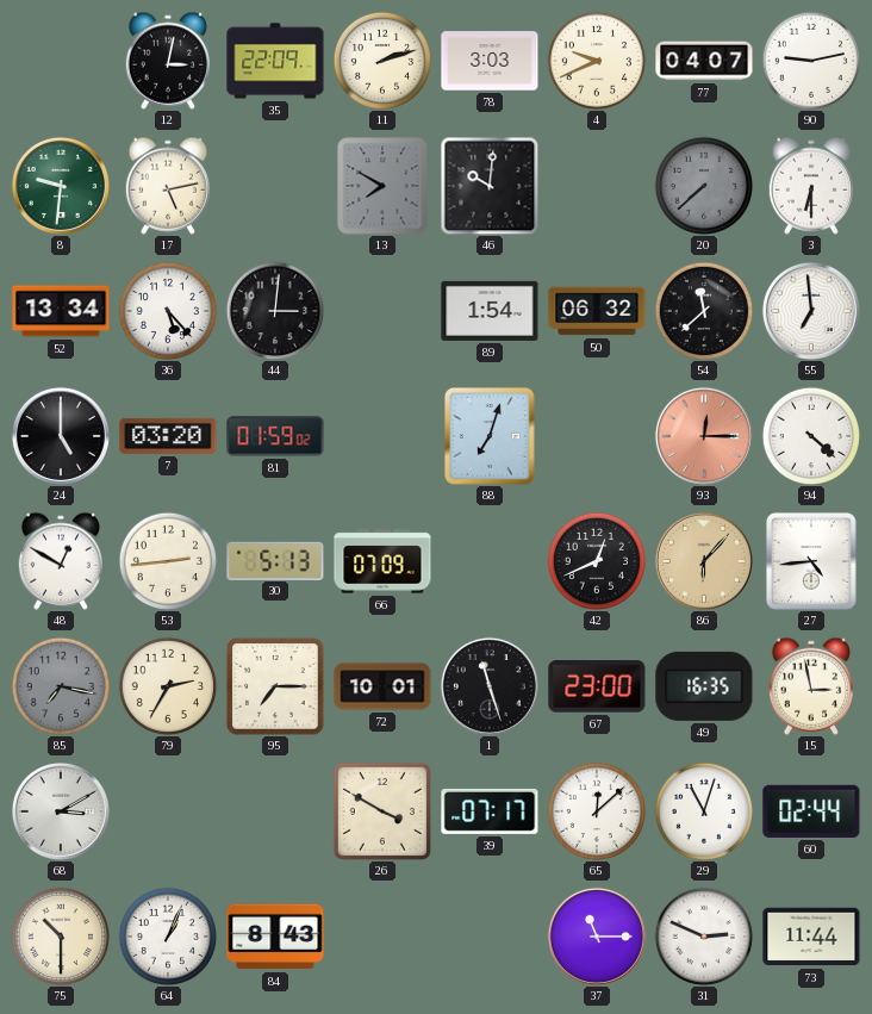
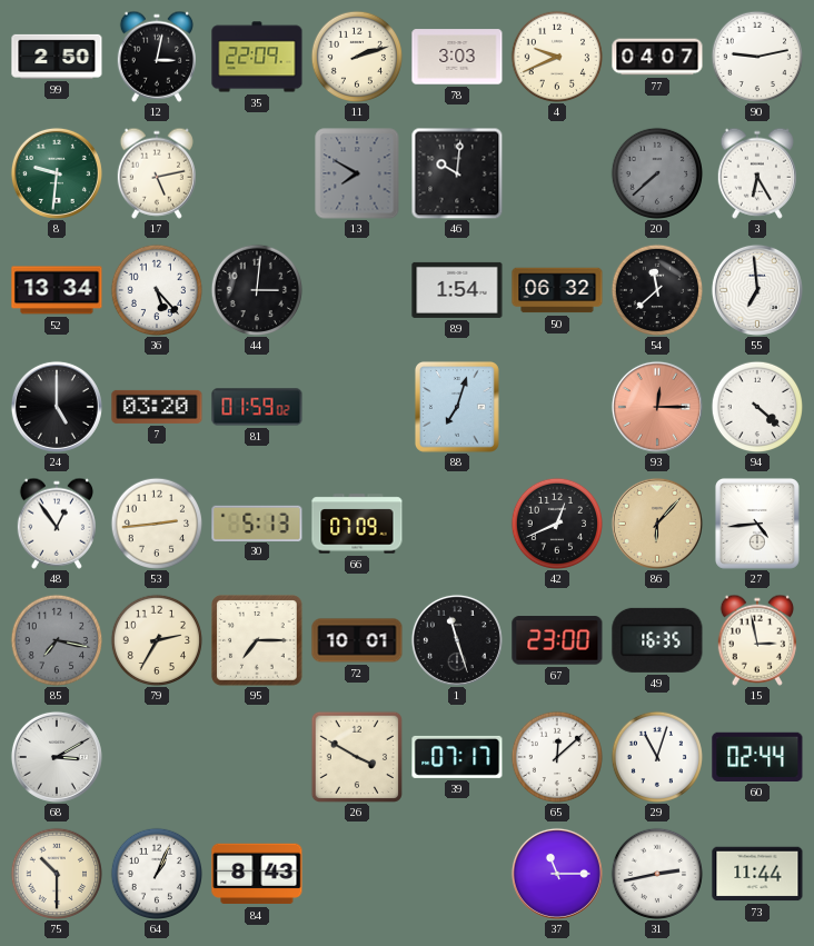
99: none -> 2:50
3: 6:30 -> 6:25
48: 12:50 -> 12:54
31: 2:49 -> 2:43
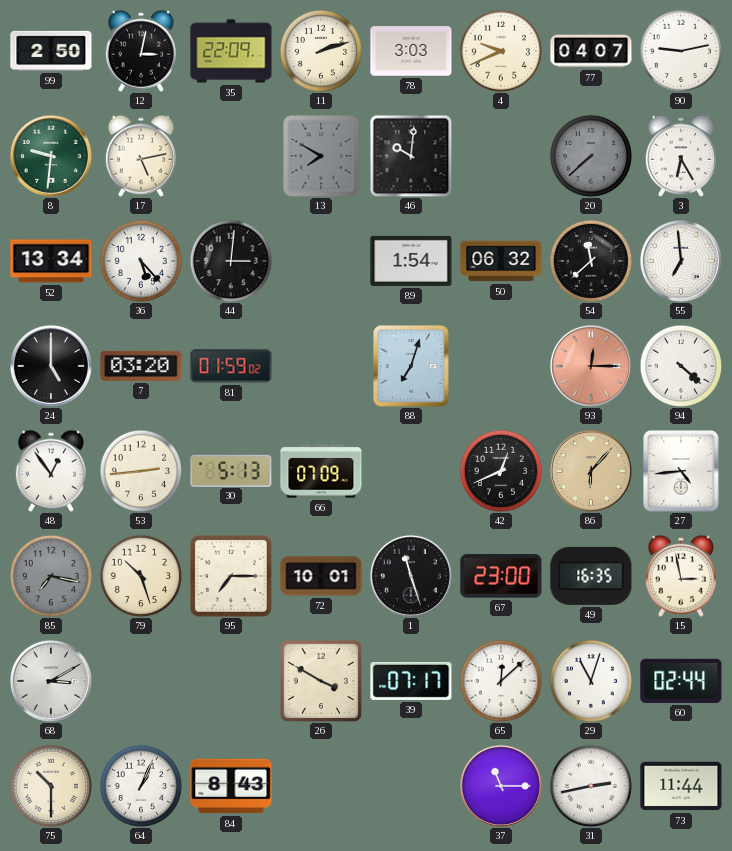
79: 2:35 -> 10:27
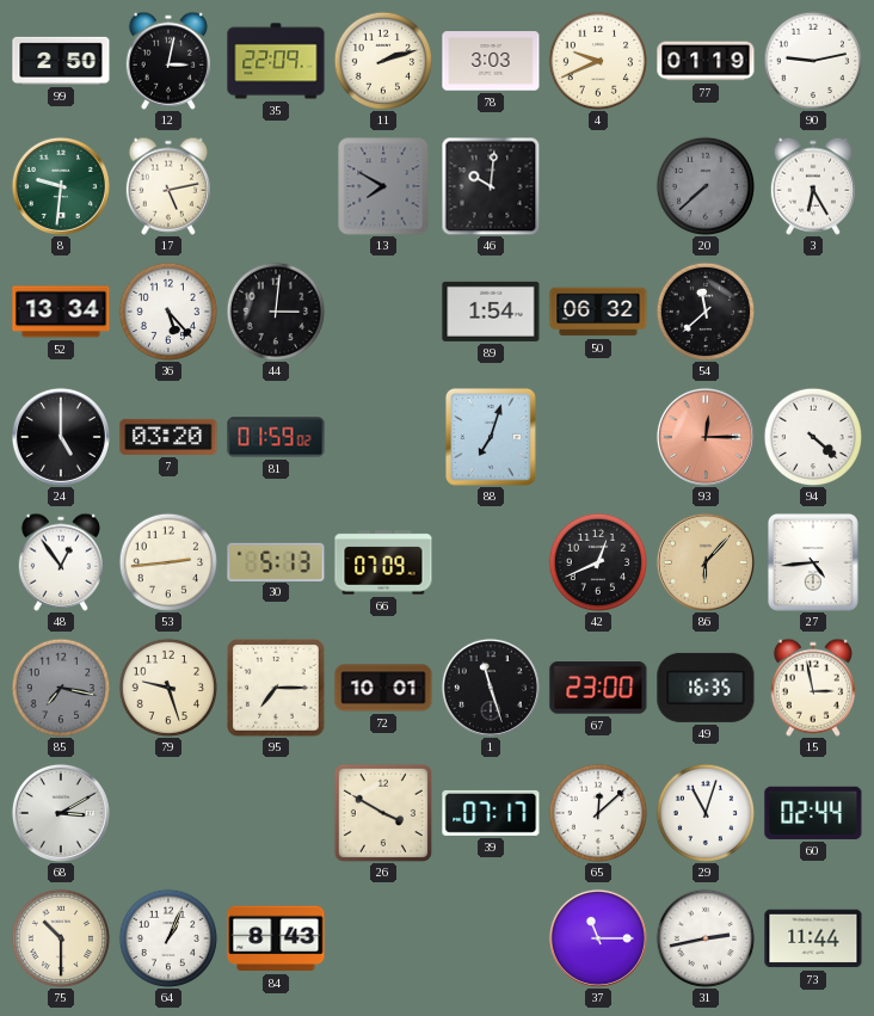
77: 04:07 -> 01:19
55: 6:59 -> none
79: 10:27 -> 9:27
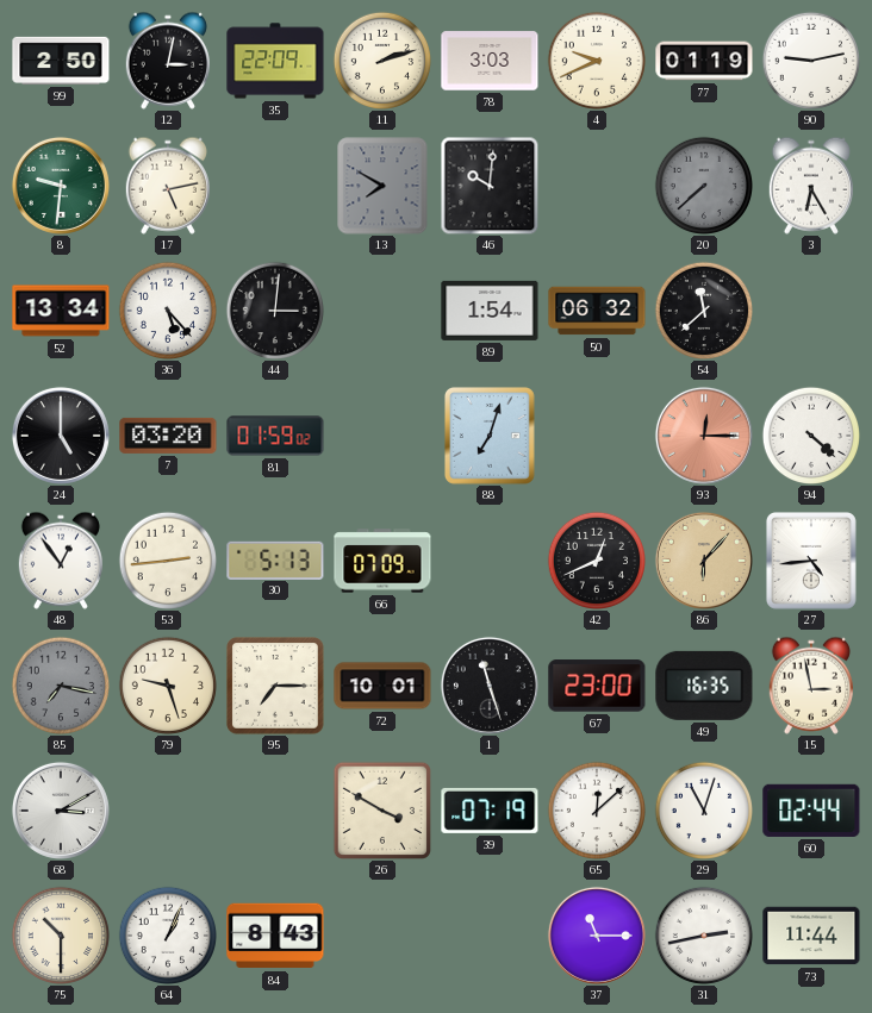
39: 07:17 -> 07:19
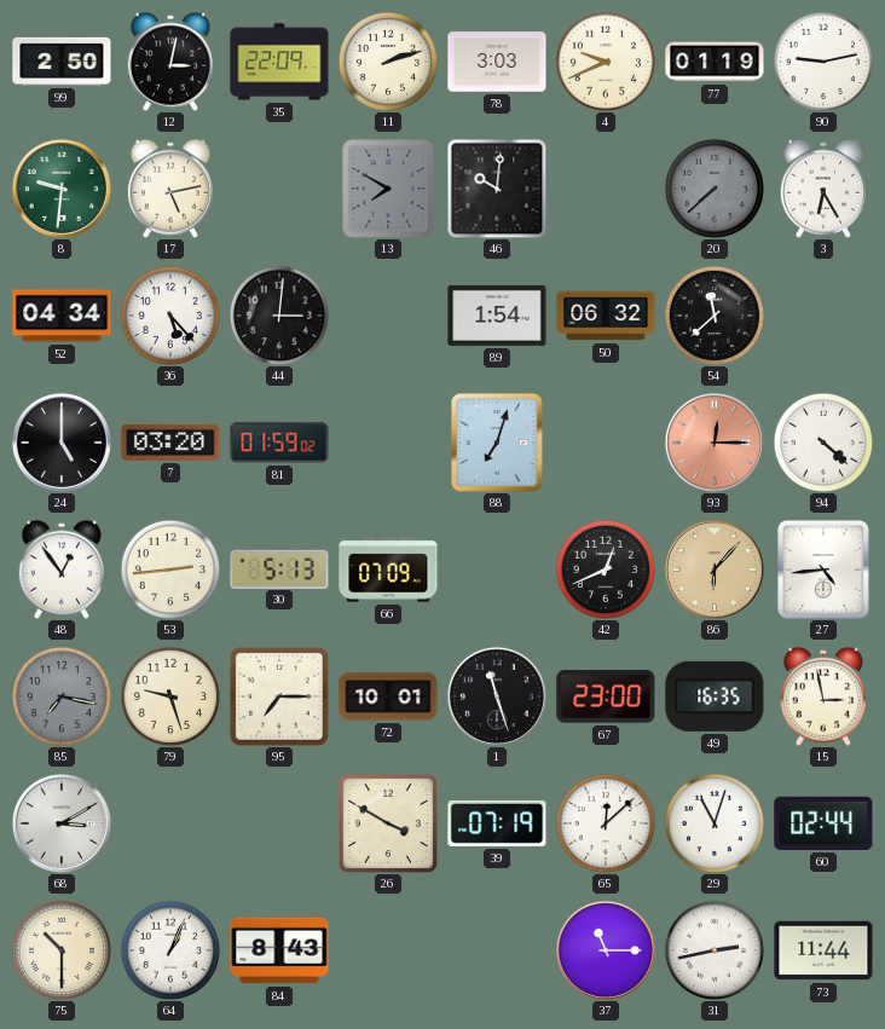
52: 13:34 -> 04:34
